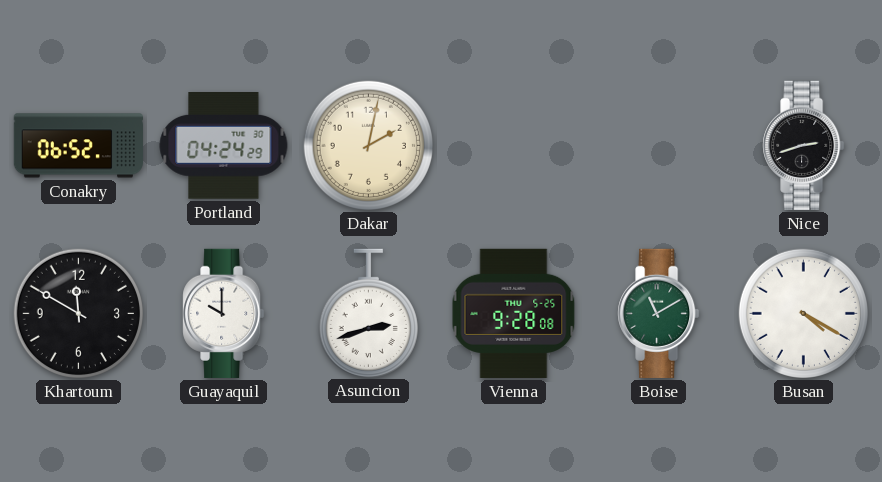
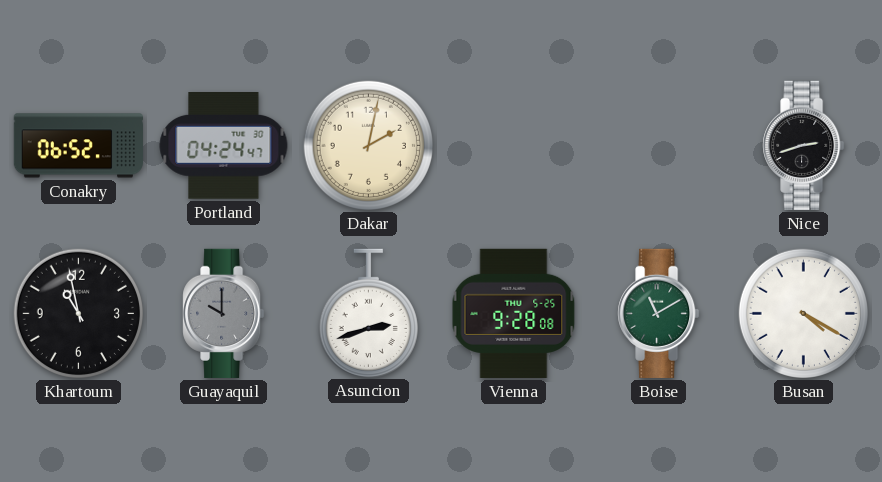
Portland: 04:24:29 -> 04:24:47
Khartoum: 11:50 -> 10:58
Guayaquil dial: white -> grey
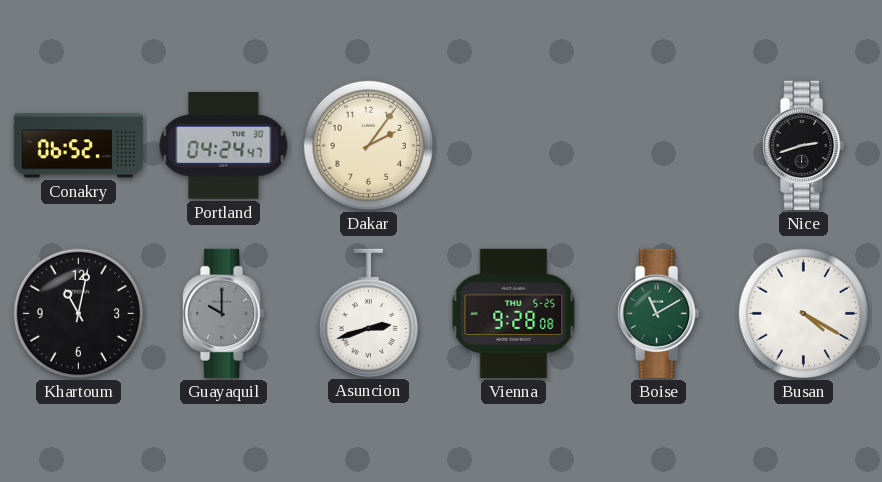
Dakar: 2:02 -> 2:06
Khartoum: 10:58 -> 11:02
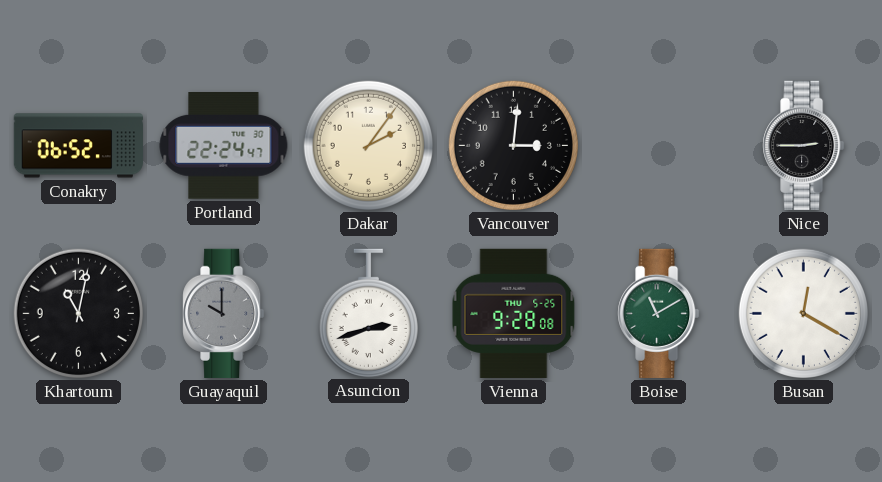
Portland: 04:24 -> 22:24
Vancouver: none -> 3:01
Nice: 2:42 -> 2:45
Busan: 4:20 -> 12:20
